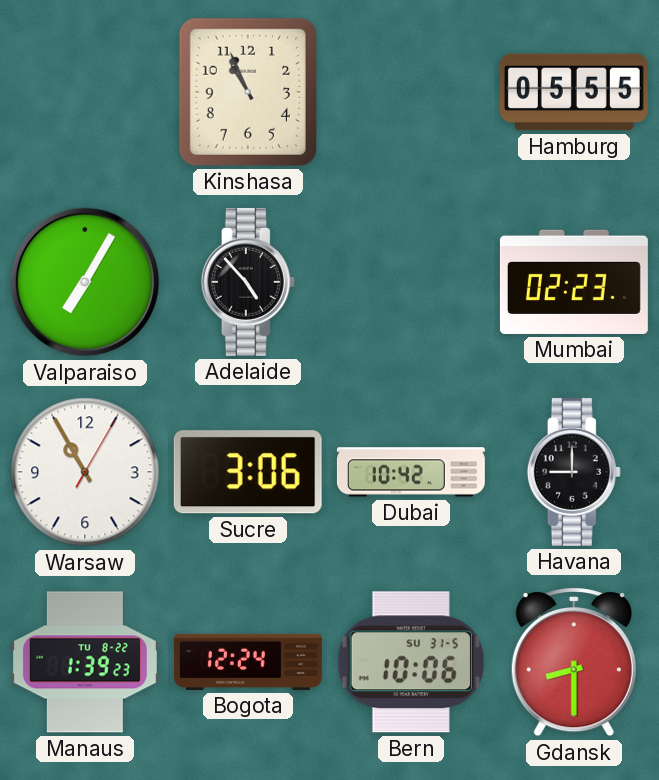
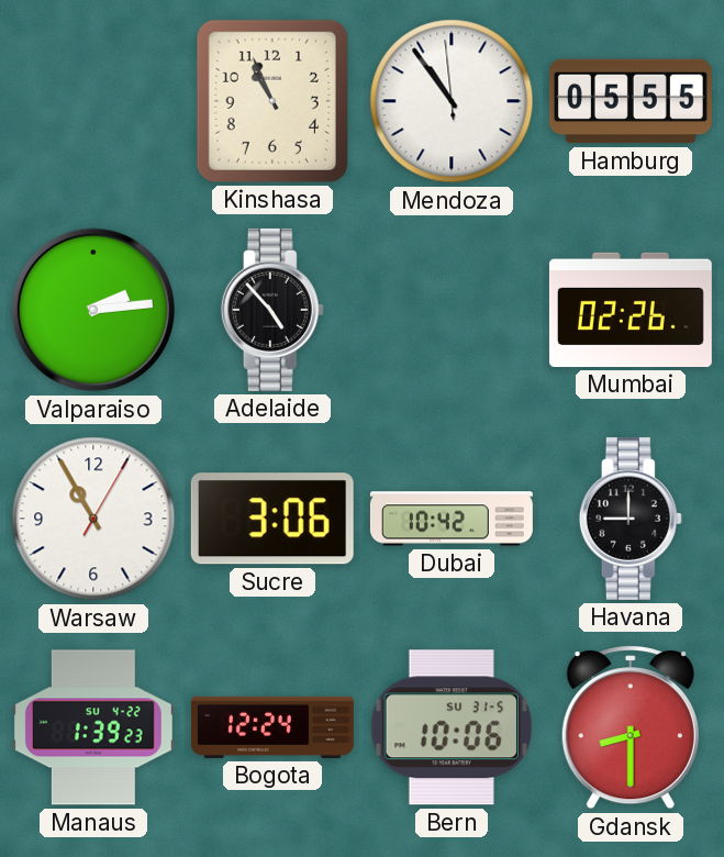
Mendoza: none -> 10:53
Valparaiso: 7:05 -> 2:14
Mumbai: 02:23 -> 02:26
Manaus date: TU 8-22 -> SU 4-22
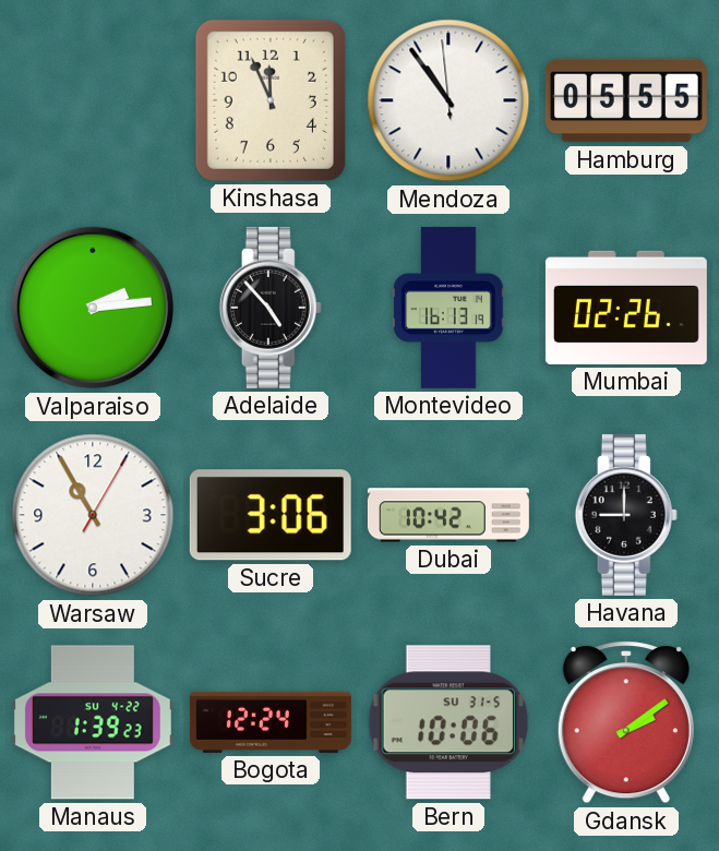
Kinshasa: 10:56 -> 11:56
Montevideo: none -> 16:13
Gdansk: 8:30 -> 2:09
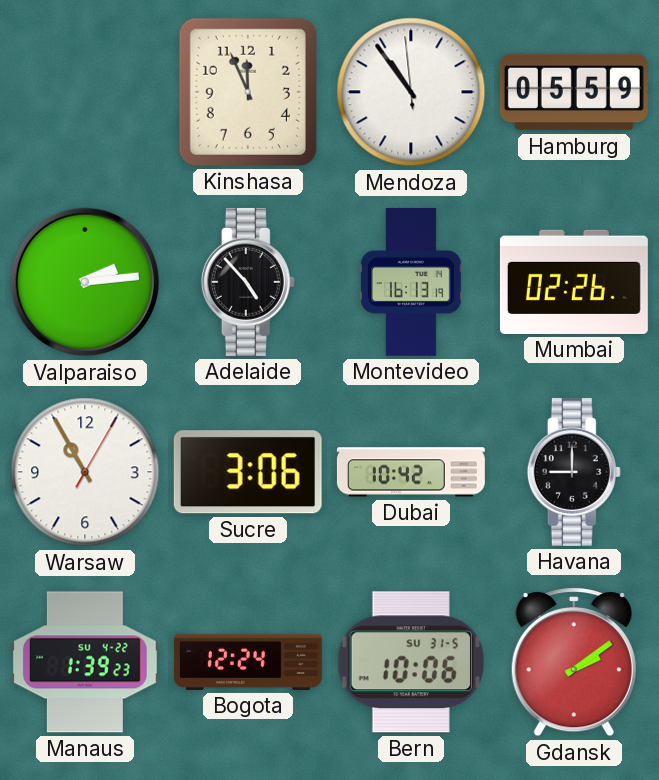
Hamburg: 05:55 -> 05:59
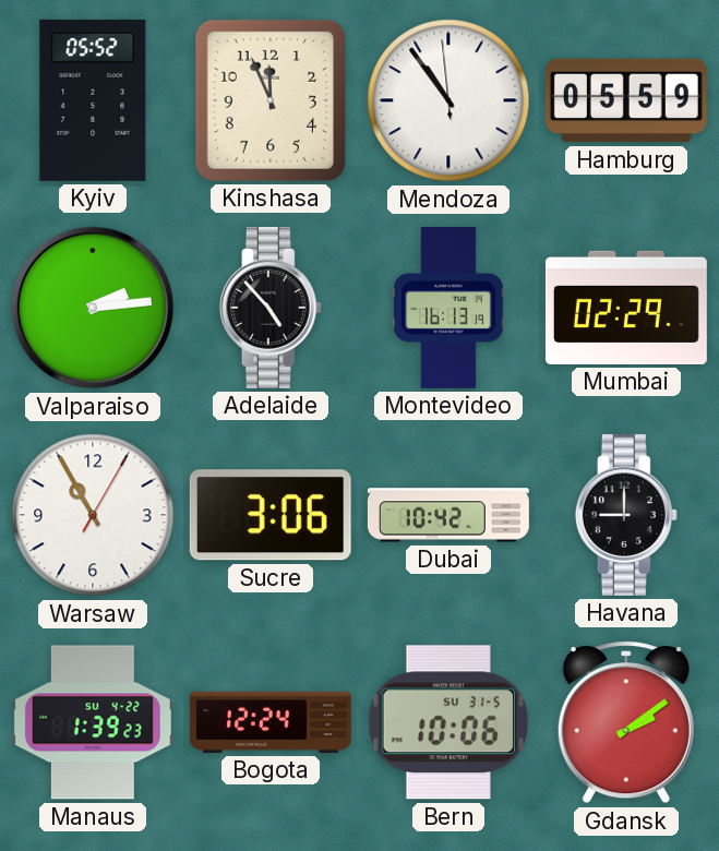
Kyiv: none -> 05:52
Mumbai: 02:26 -> 02:29
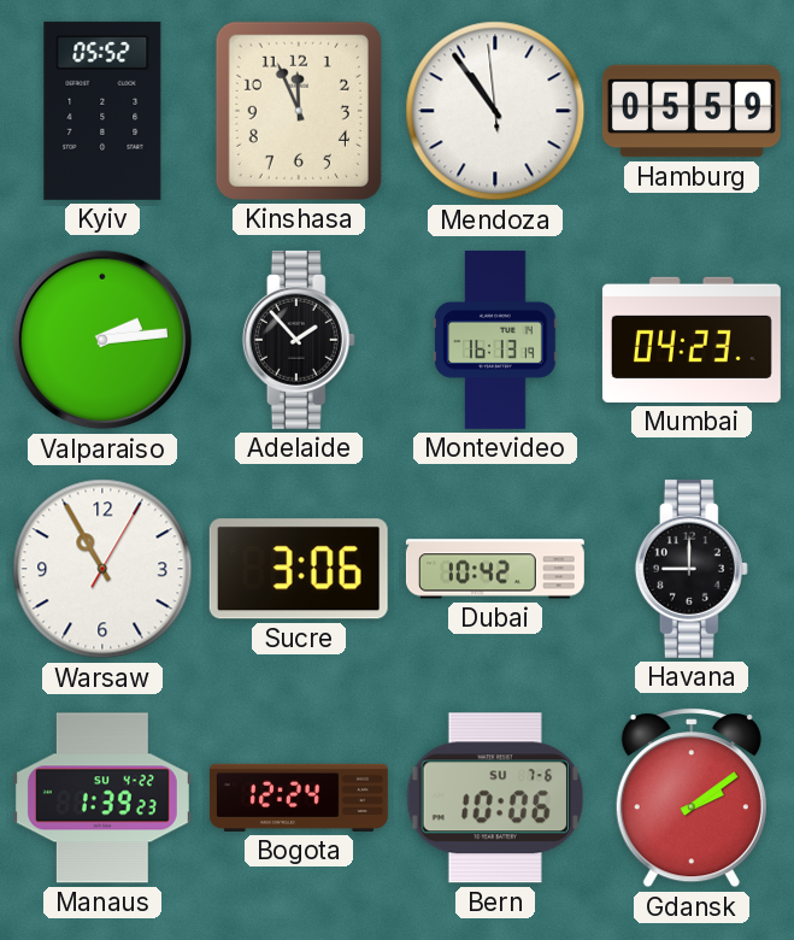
Adelaide: 4:53 -> 1:53
Mumbai: 02:29 -> 04:23
Bern date: SU 31-5 -> SU 7-6
